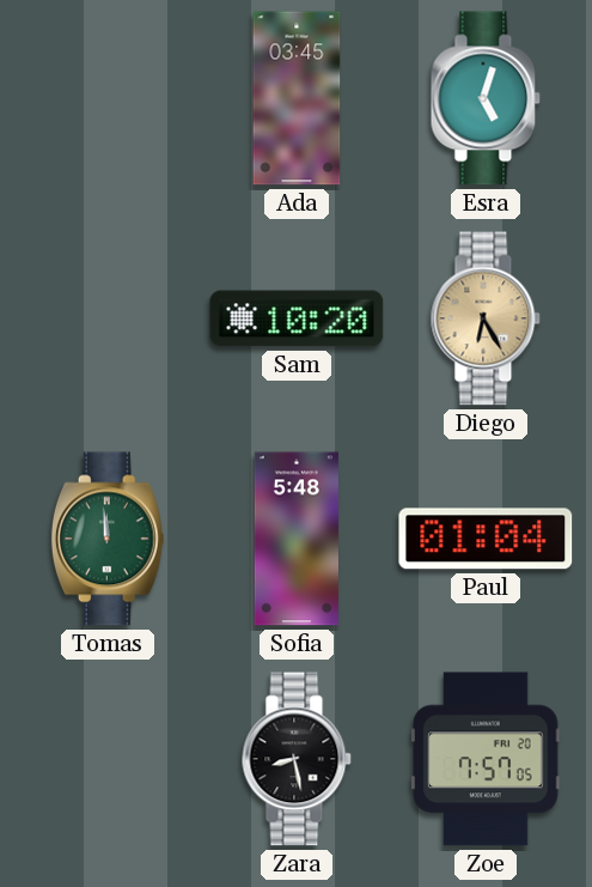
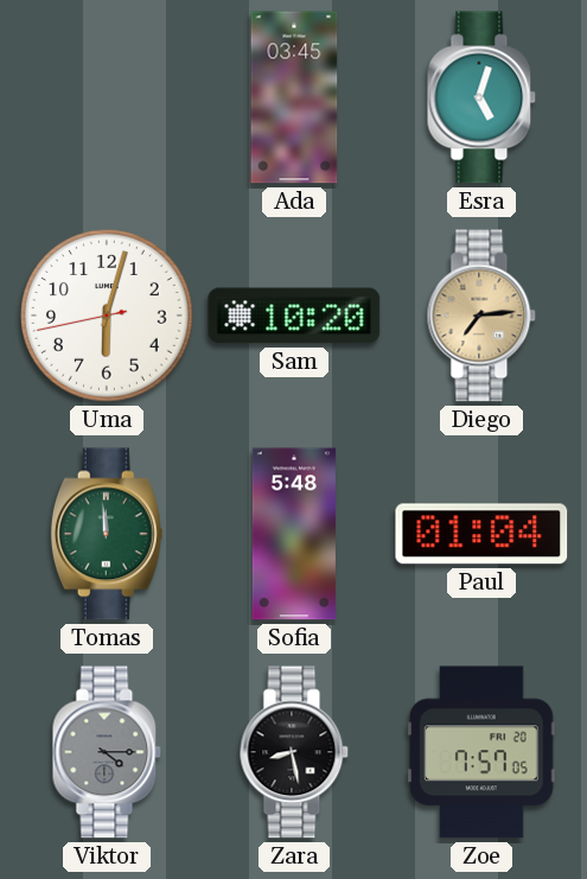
Uma: none -> 6:02
Diego: 6:25 -> 7:14
Viktor: none -> 4:15
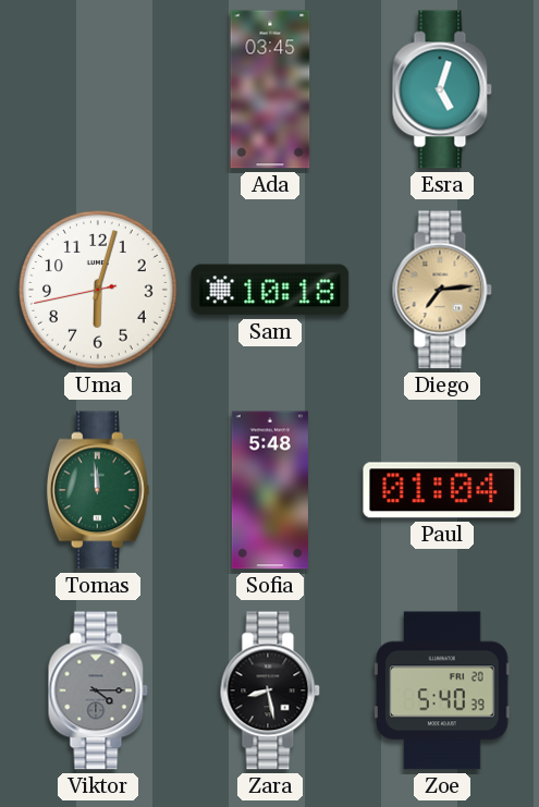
Sam: 10:20 -> 10:18
Zoe: 7:57 -> 5:40
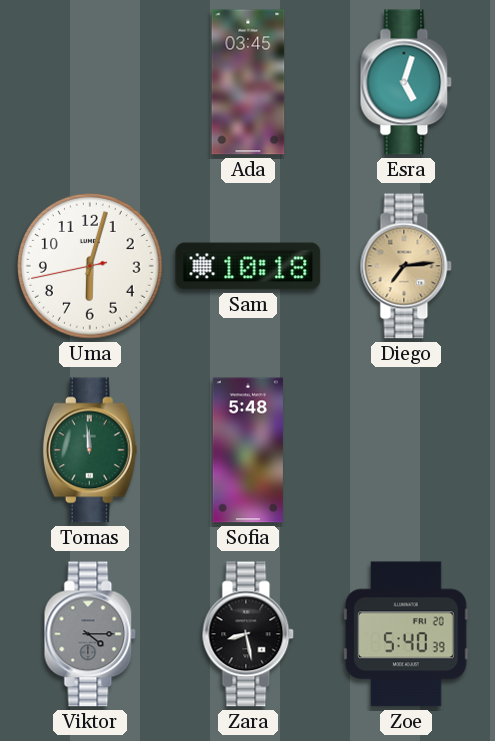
Paul: 01:04 -> none
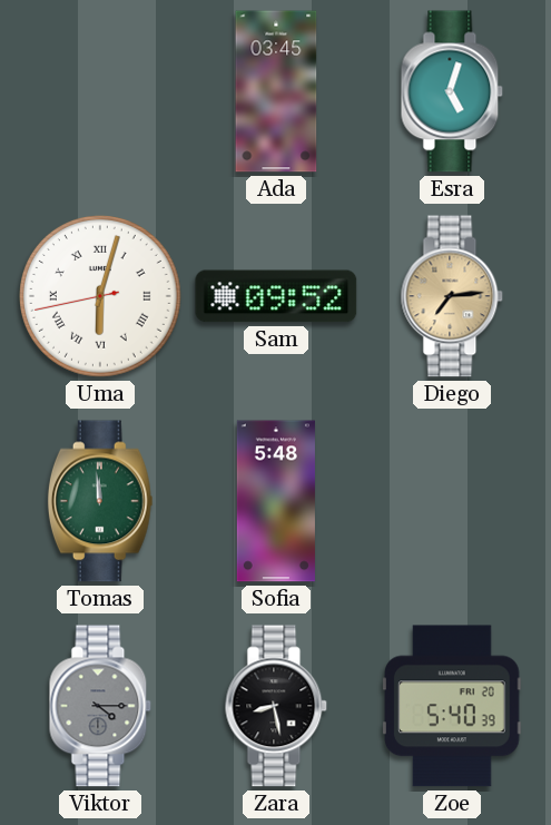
Uma numerals: Arabic -> Roman
Sam: 10:18 -> 09:52
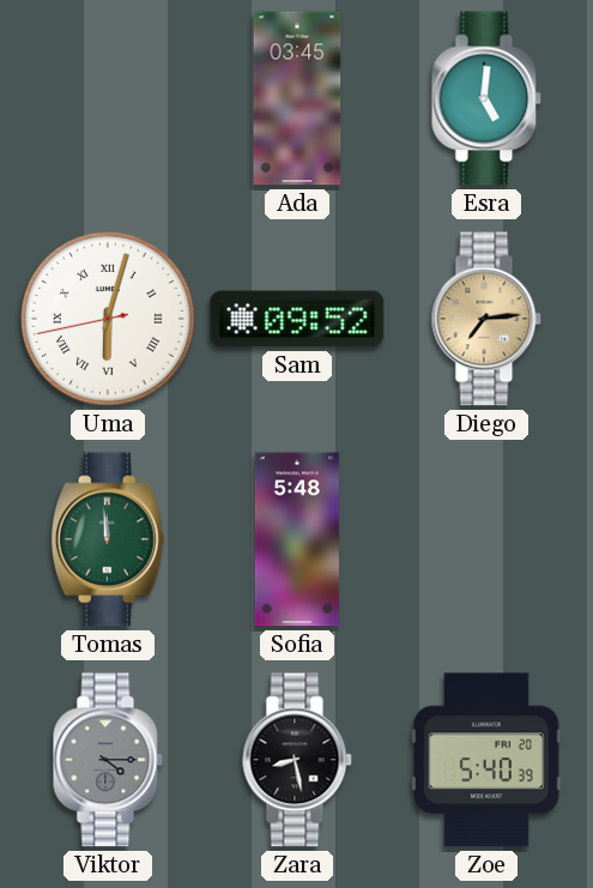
Esra: 5:03 -> 5:01
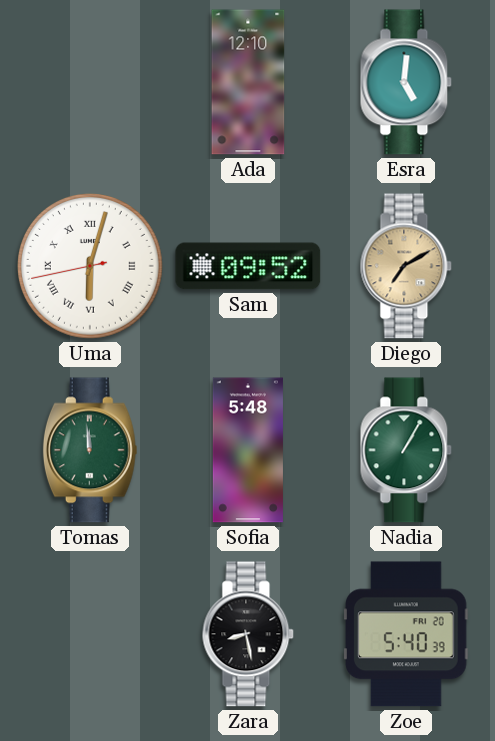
Ada: 03:45 -> 12:10
Diego: 7:14 -> 7:10
Nadia: none -> 1:05
Viktor: 4:15 -> none
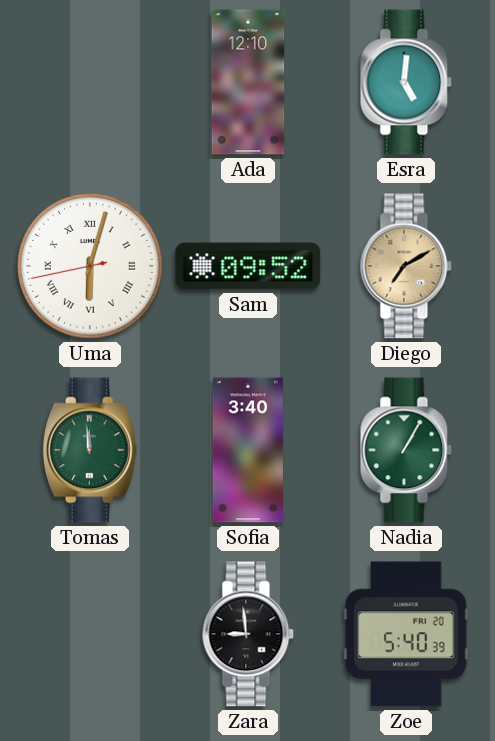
Sofia: 5:48 -> 3:40
Zara: 8:28 -> 8:59
